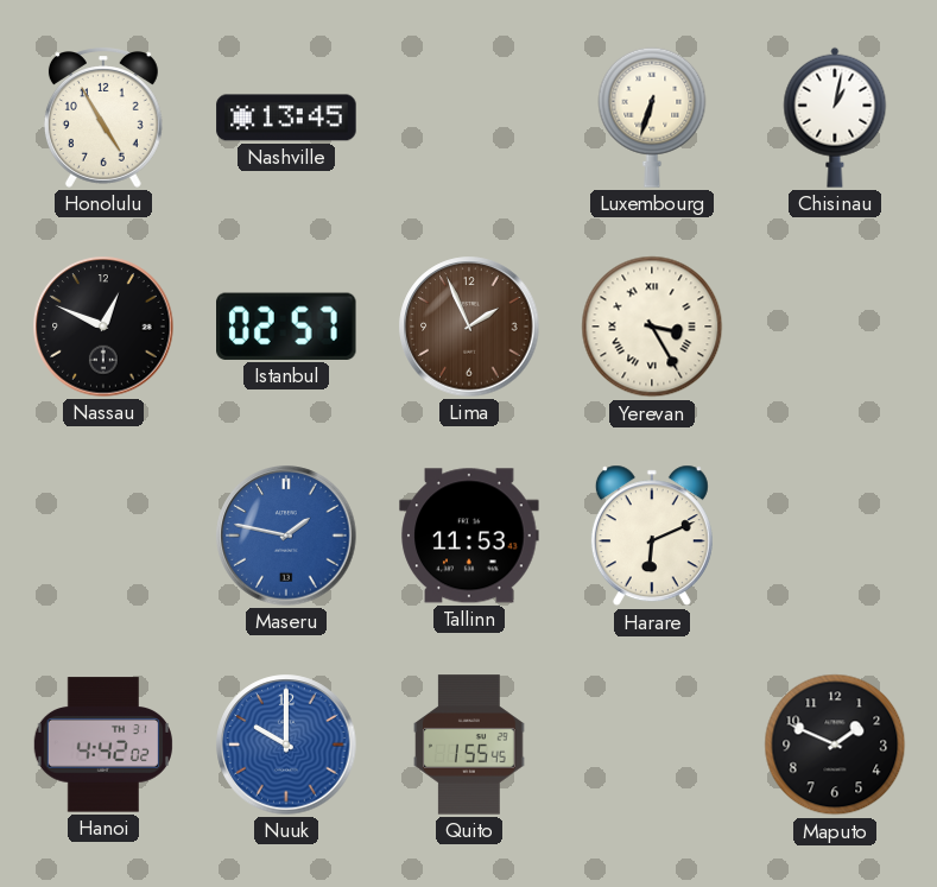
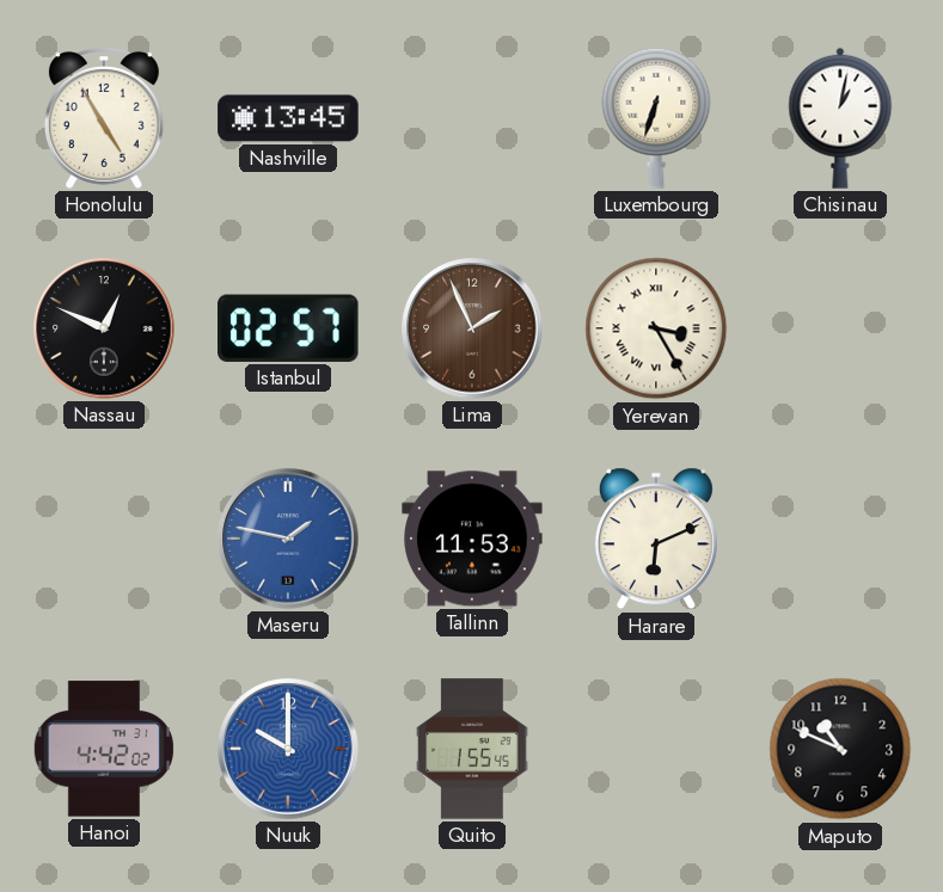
Maputo: 1:49 -> 10:49
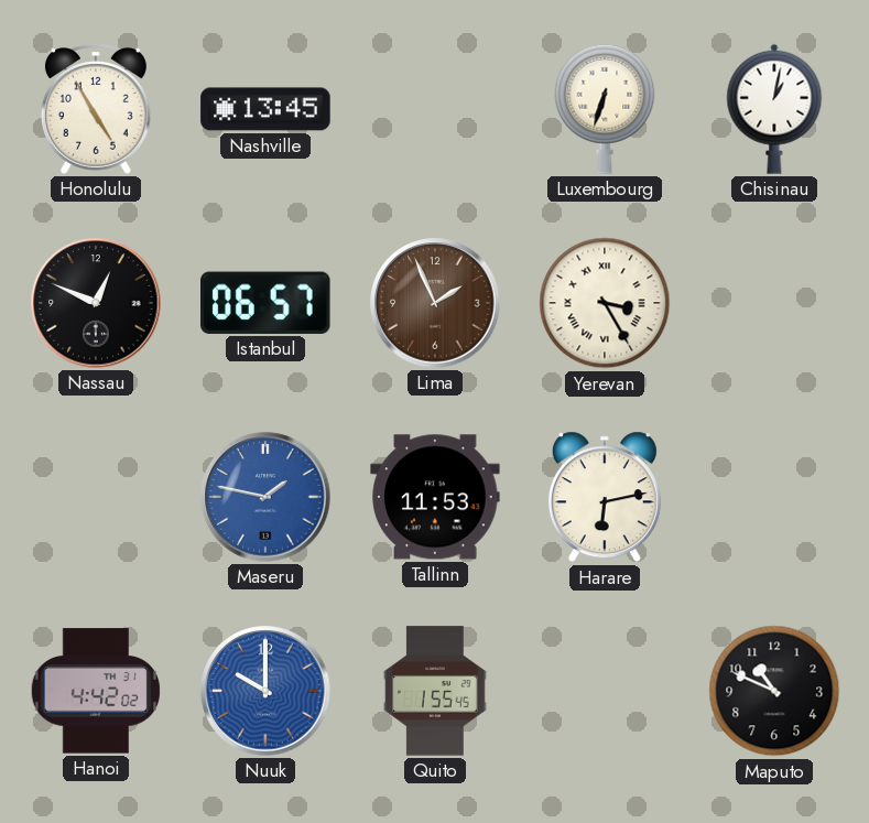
Istanbul: 02:57 -> 06:57
Harare: 6:11 -> 6:13
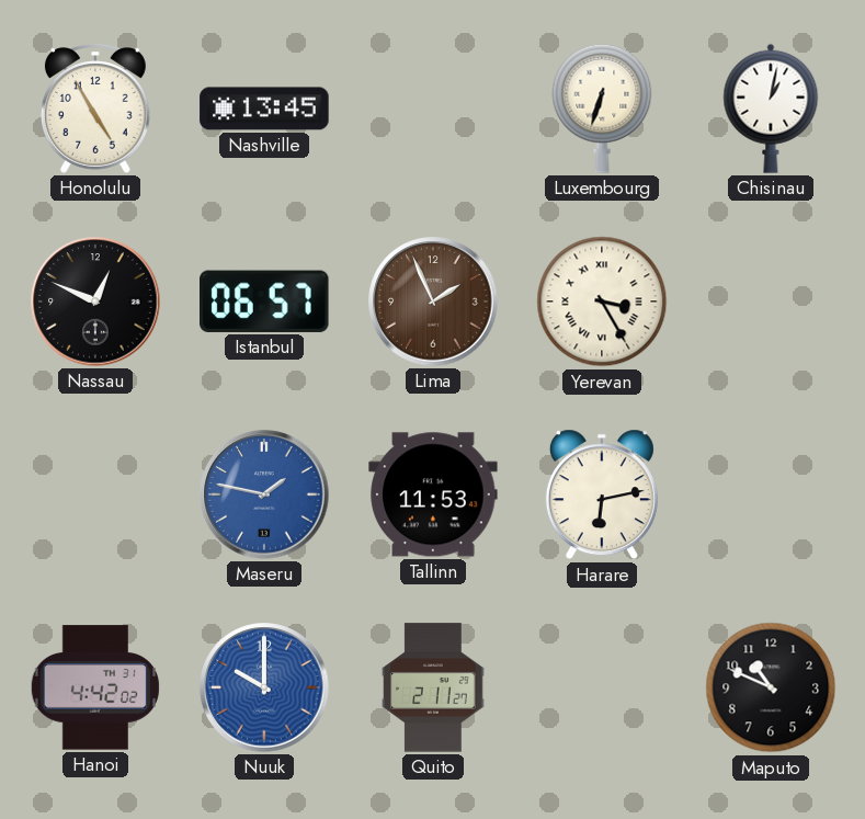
Quito: 1:55 -> 2:11
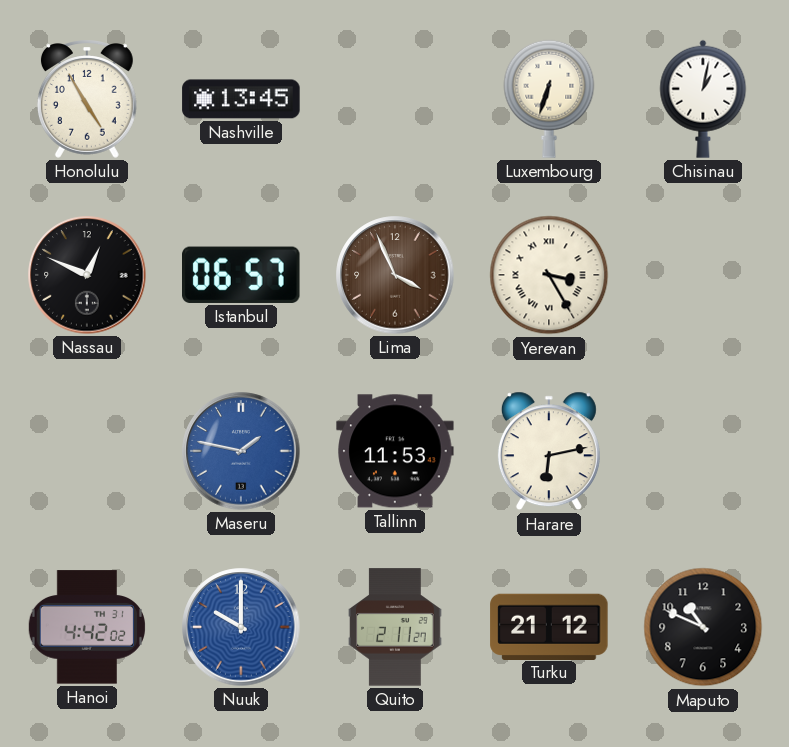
Lima: 1:56 -> 3:56
Turku: none -> 21:12
